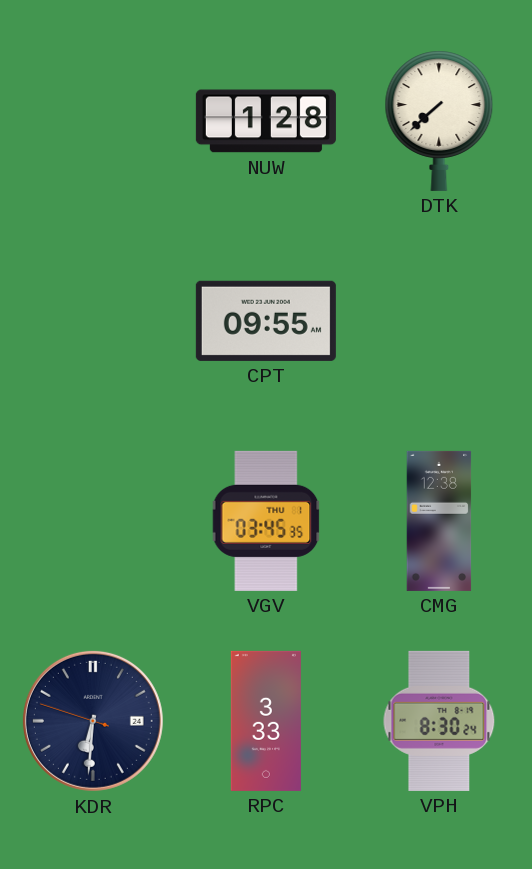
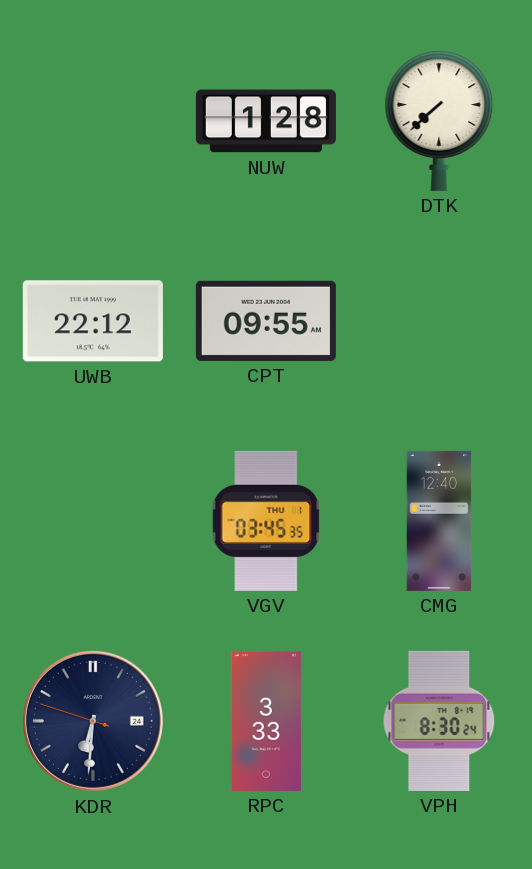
UWB: none -> 22:12
CMG: 12:38 -> 12:40
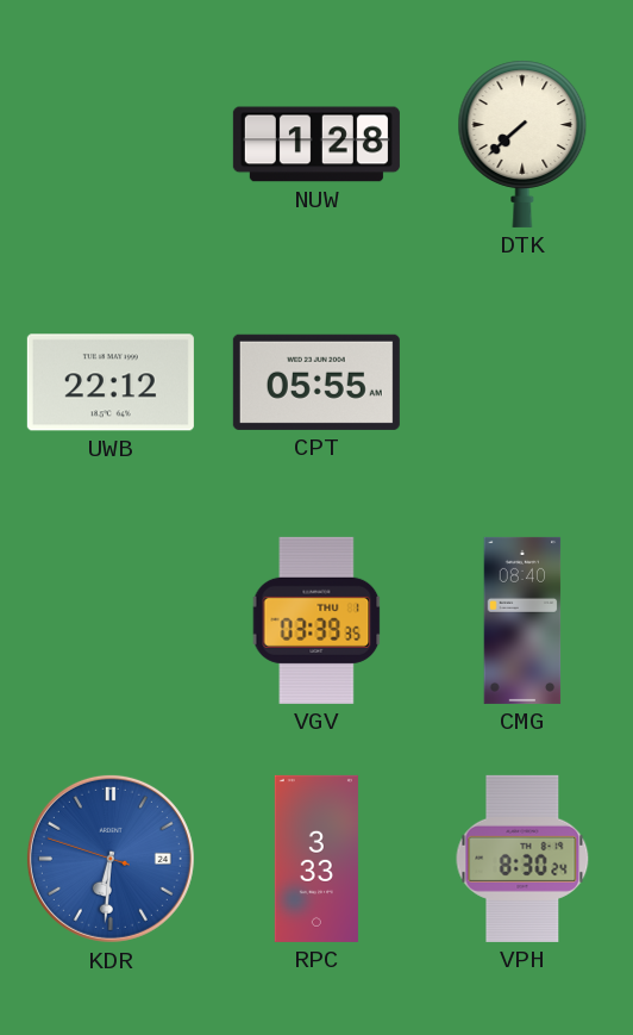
CPT: 09:55 -> 05:55
VGV: 03:45 -> 03:39
CMG: 12:40 -> 08:40
KDR dial: navy -> blue
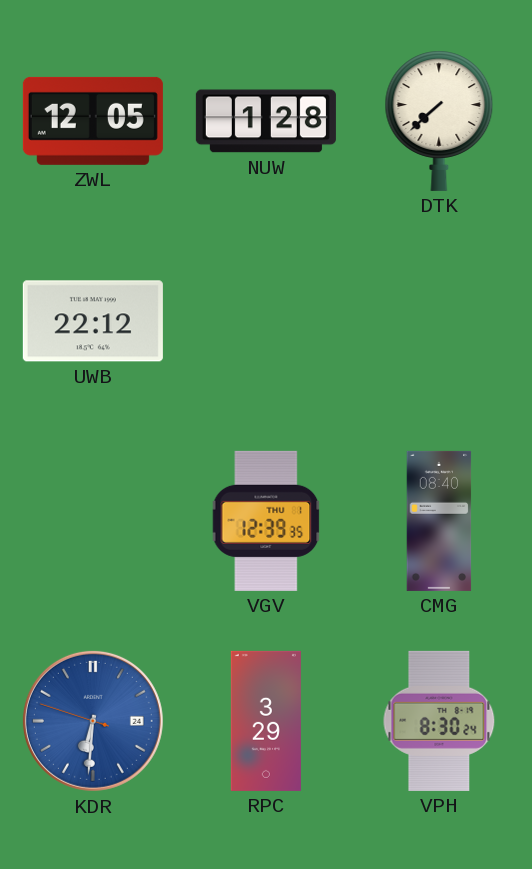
ZWL: none -> 12:05
CPT: 05:55 -> none
VGV: 03:39 -> 12:39
RPC: 3:33 -> 3:29
